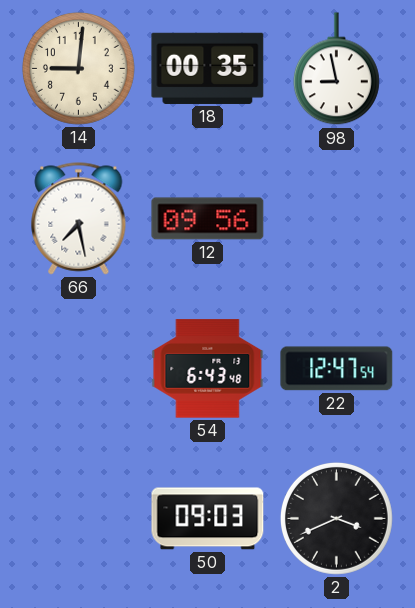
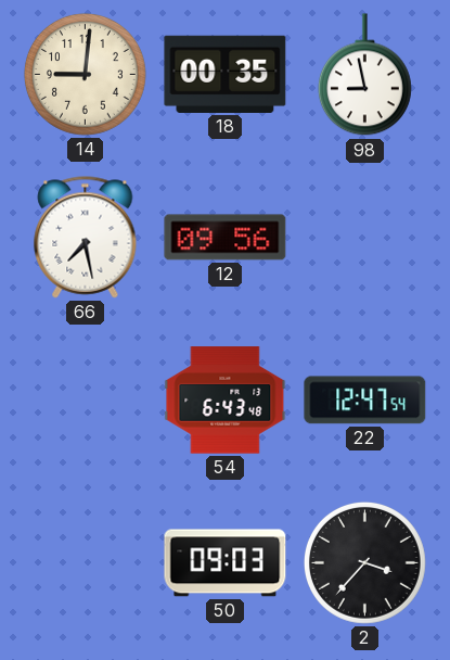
2: 3:41 -> 3:37
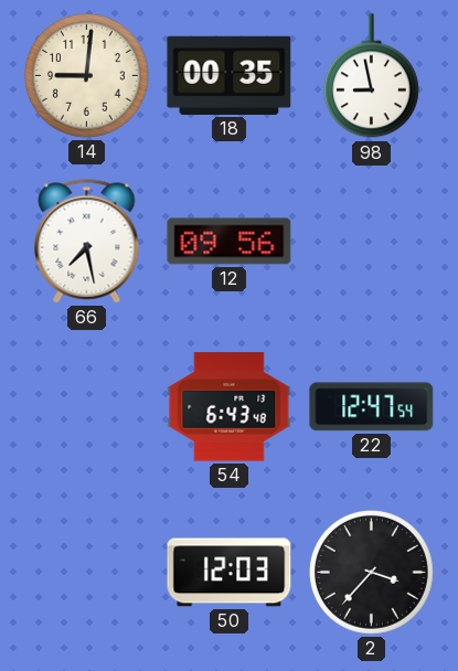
50: 09:03 -> 12:03
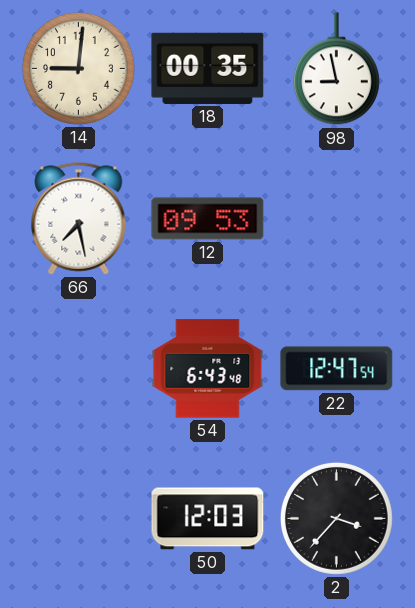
12: 09:56 -> 09:53
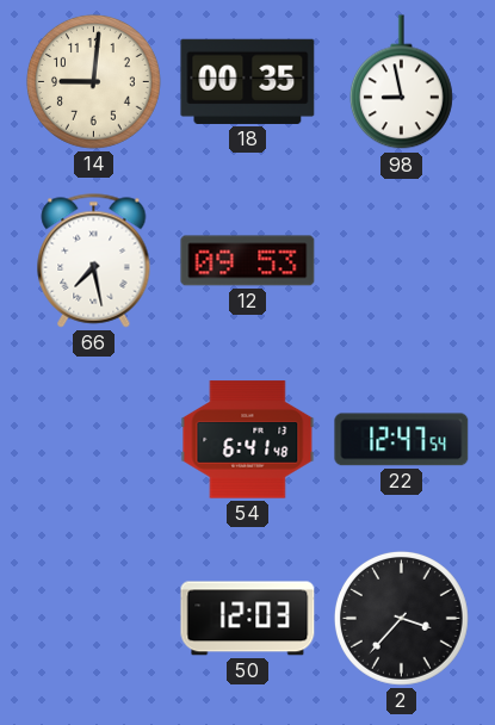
54: 6:43 -> 6:41
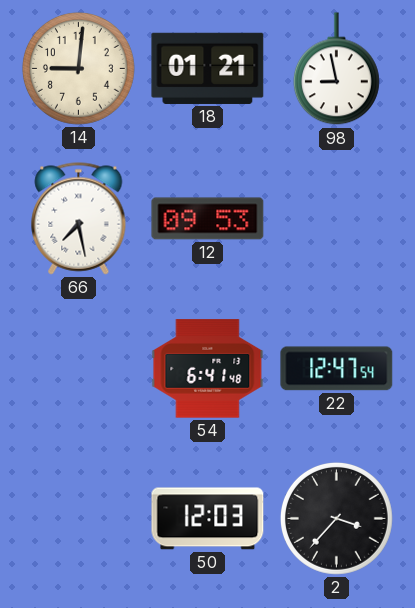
18: 00:35 -> 01:21
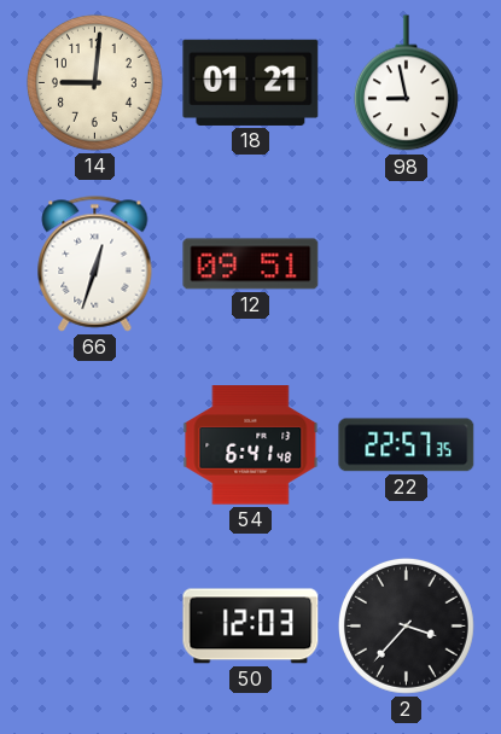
66: 7:28 -> 12:33
12: 09:53 -> 09:51
22: 12:47 -> 22:57
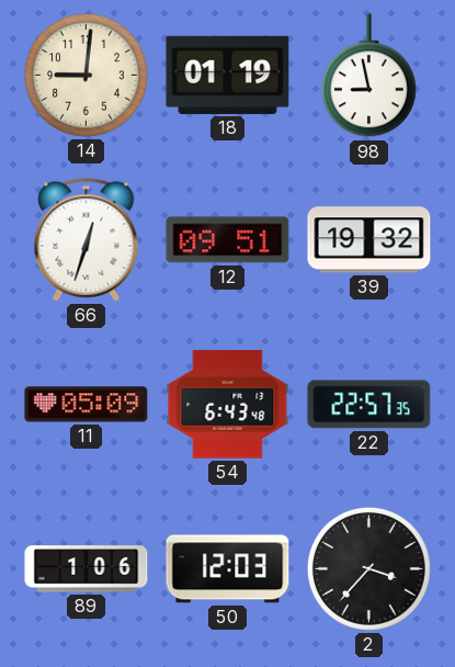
18: 01:21 -> 01:19
39: none -> 19:32
11: none -> 05:09
54: 6:41 -> 6:43
89: none -> 1:06
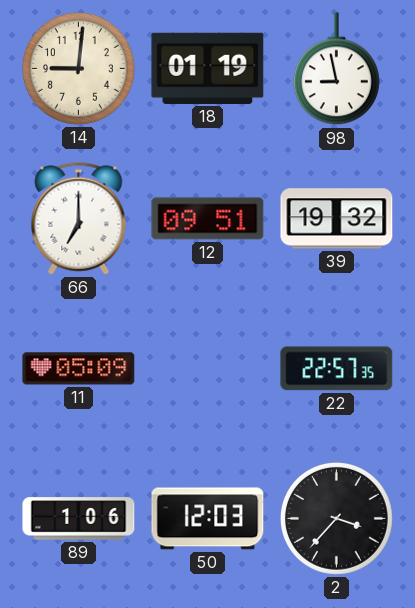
66: 12:33 -> 7:00
54: 6:43 -> none
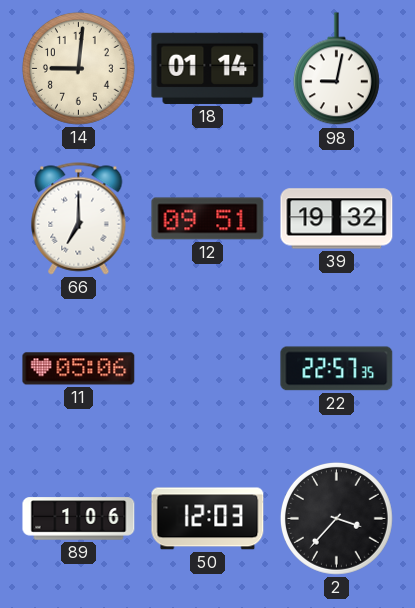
18: 01:19 -> 01:14
98: 8:58 -> 9:02
11: 05:09 -> 05:06
